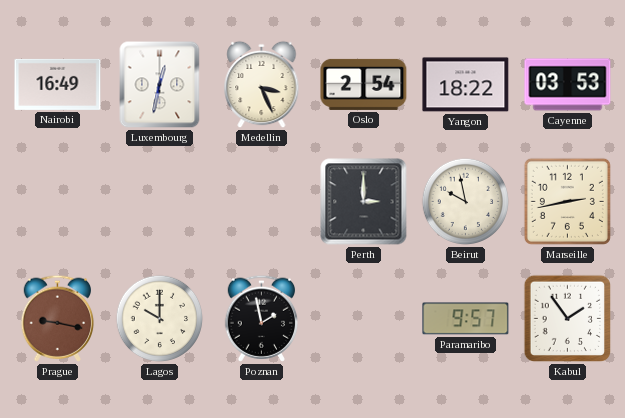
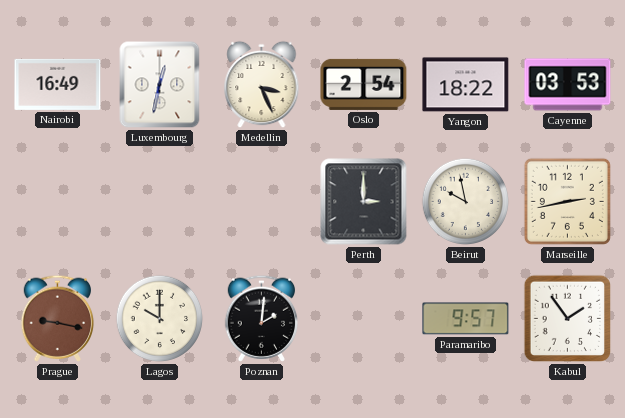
Poznan: 1:58 -> 2:01
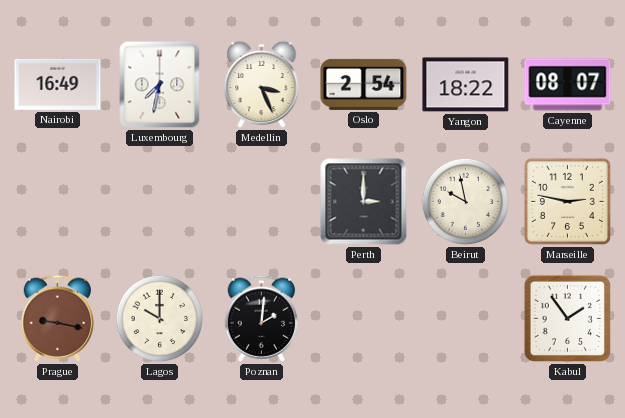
Luxembourg: 12:32 -> 7:32
Cayenne: 03:53 -> 08:07
Marseille: 2:43 -> 2:47
Paramaribo: 9:57 -> none
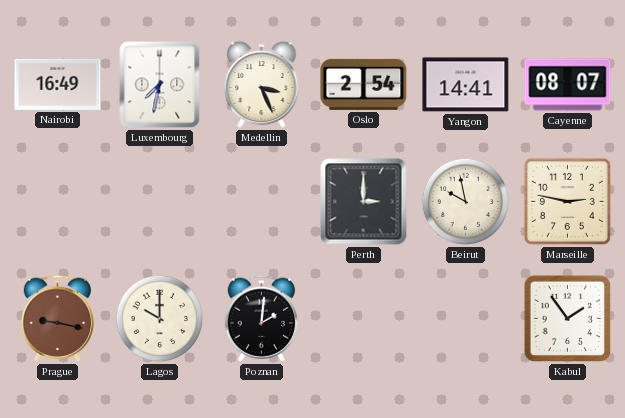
Yangon: 18:22 -> 14:41
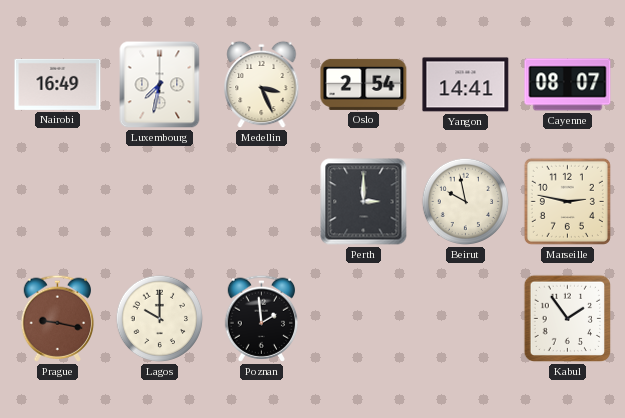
Poznan: 2:01 -> 1:59
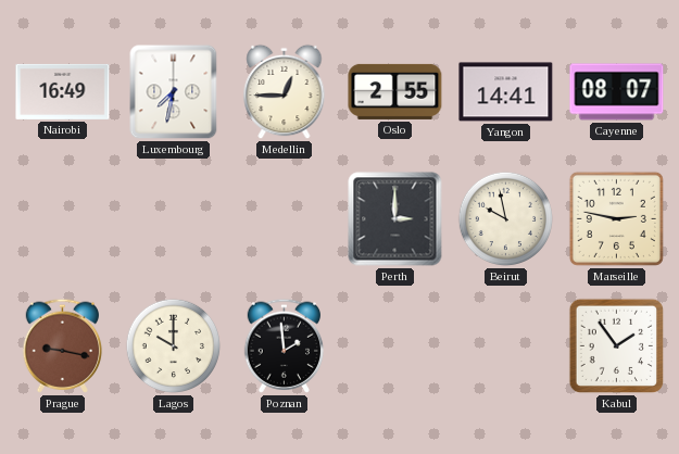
Medellin: 3:26 -> 12:45
Oslo: 2:54 -> 2:55
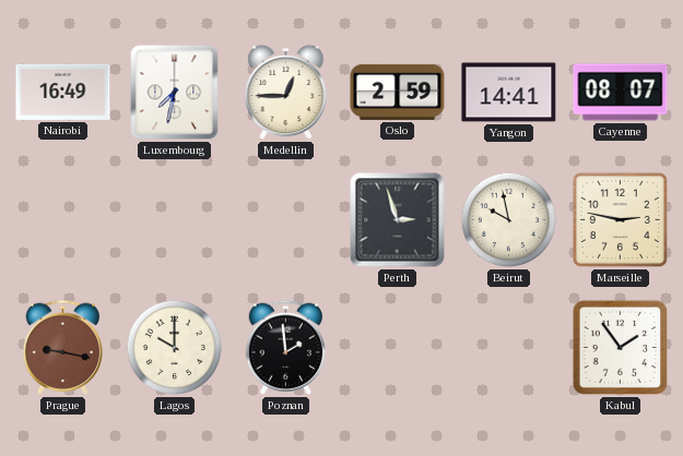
Oslo: 2:55 -> 2:59
Perth: 3:00 -> 2:57
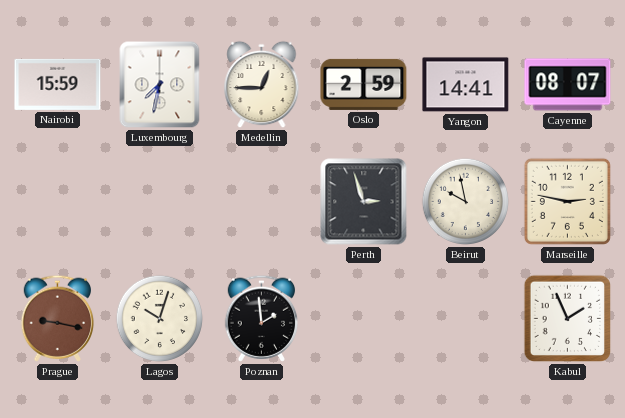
Nairobi: 16:49 -> 15:59
Lagos: 10:00 -> 10:03
Kabul: 1:54 -> 1:56
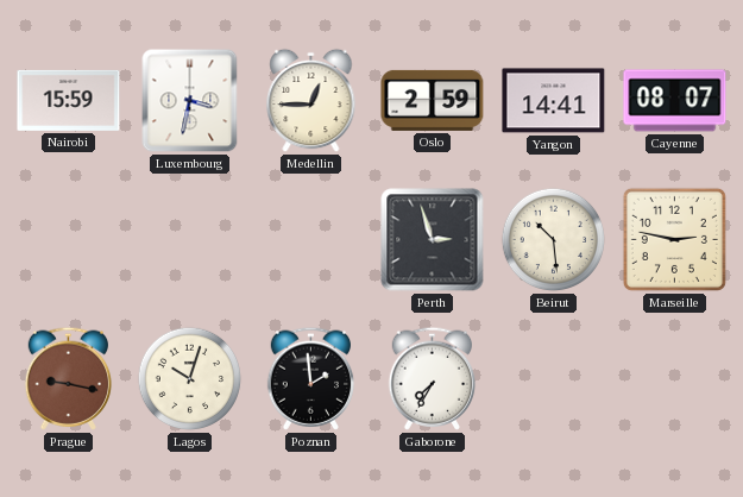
Luxembourg: 7:32 -> 3:32
Beirut: 9:58 -> 10:29
Gaborone: none -> 7:35
Kabul: 1:56 -> none
